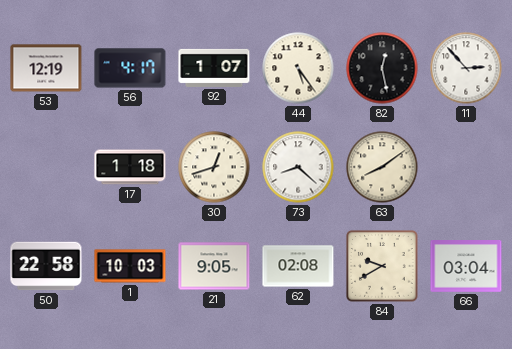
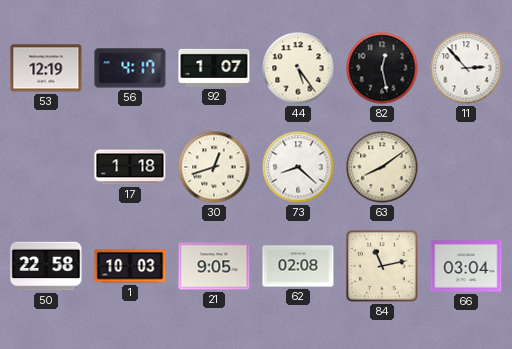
84: 9:40 -> 11:13
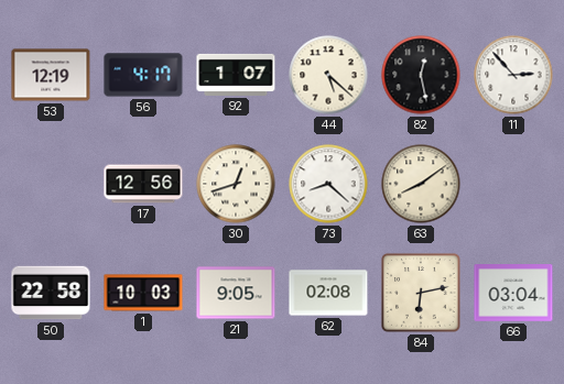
44: 5:24 -> 5:22
17: 1:18 -> 12:56
84: 11:13 -> 6:13
